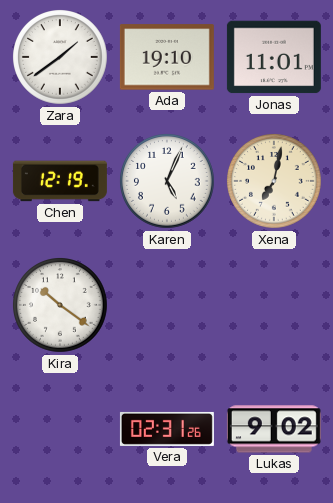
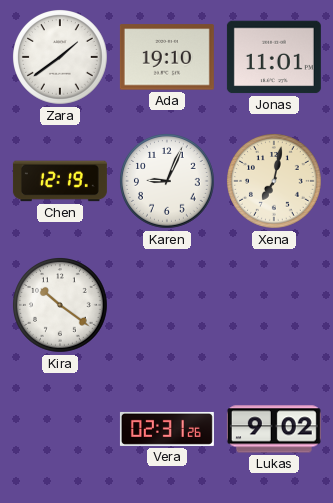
Karen: 5:04 -> 9:04
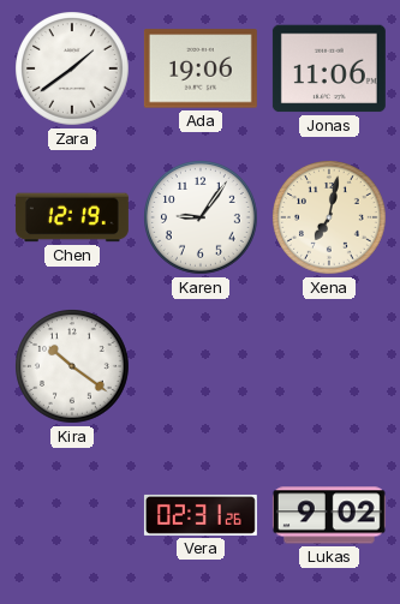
Ada: 19:10 -> 19:06
Jonas: 11:01 -> 11:06
Karen: 9:04 -> 9:06
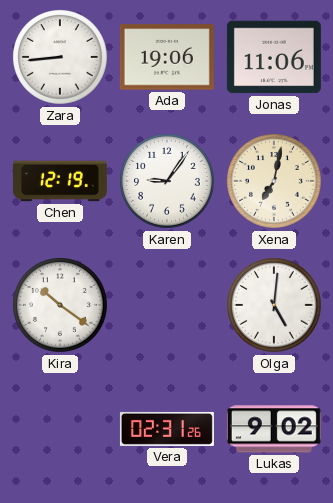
Zara: 1:39 -> 8:44
Olga: none -> 5:01
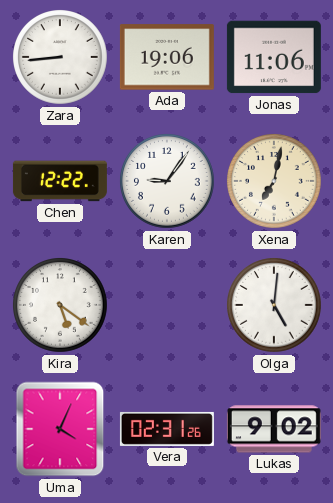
Chen: 12:19 -> 12:22
Kira: 10:21 -> 5:21
Uma: none -> 4:04
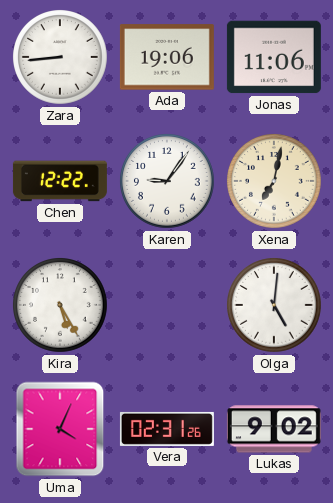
Kira: 5:21 -> 5:25
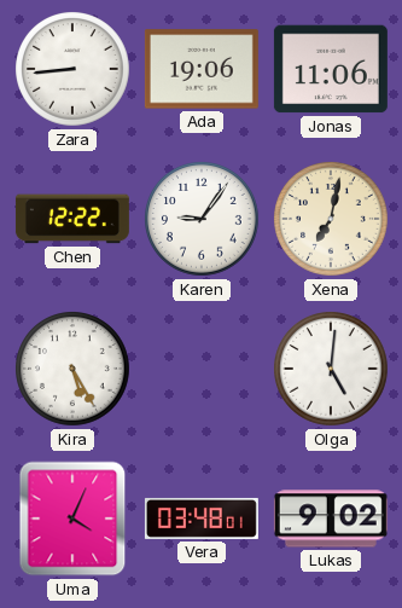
Vera: 02:31 -> 03:48
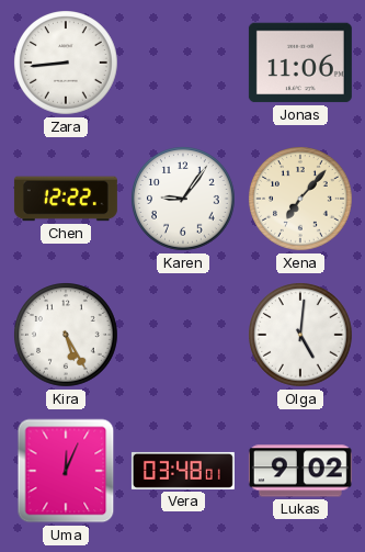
Ada: 19:06 -> none
Xena: 7:02 -> 7:07
Uma: 4:04 -> 12:04
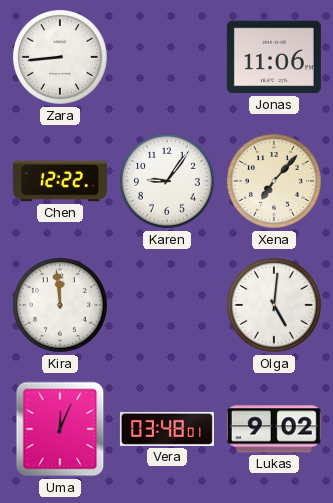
Kira: 5:25 -> 11:59
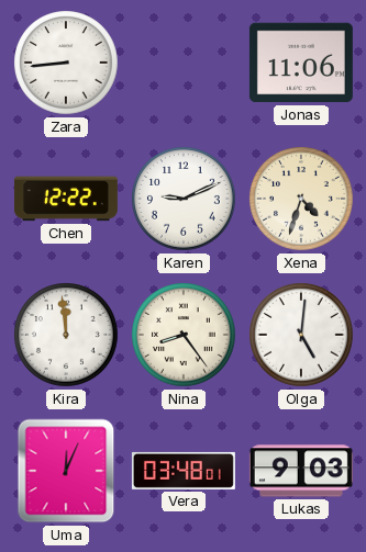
Karen: 9:06 -> 9:11
Xena: 7:07 -> 4:33
Nina: none -> 8:24
Lukas: 9:02 -> 9:03
